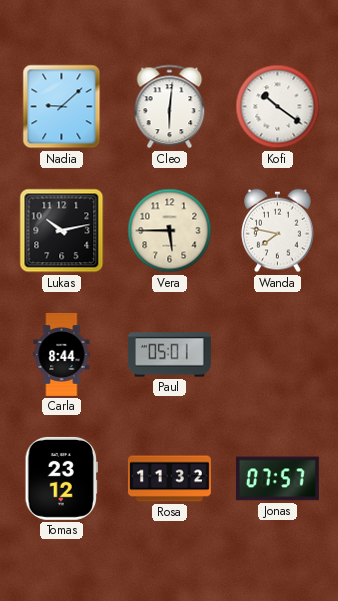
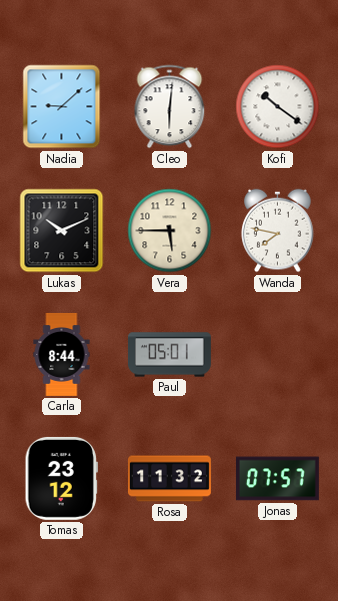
Lukas: 10:13 -> 10:11
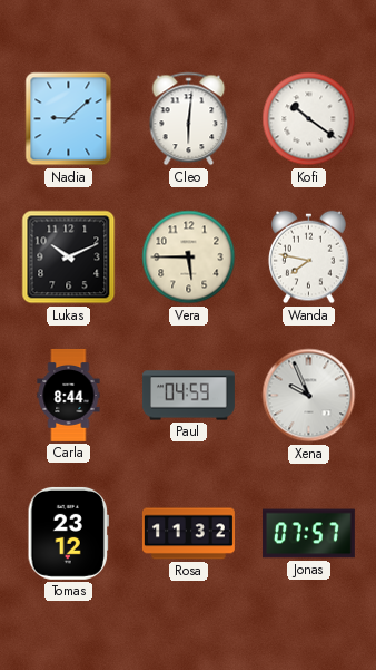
Paul: 05:01 -> 04:59
Xena: none -> 9:56
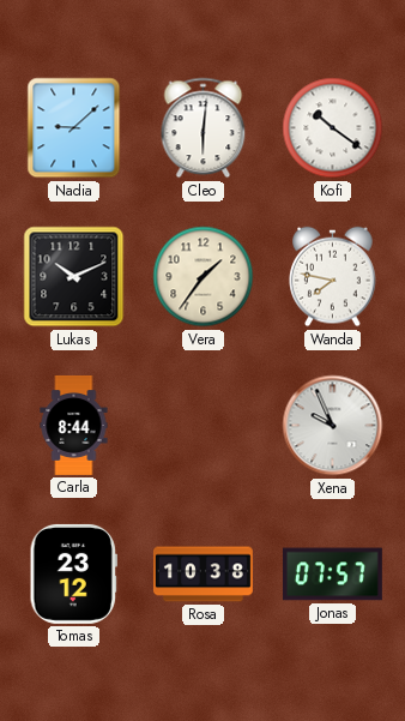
Vera: 5:45 -> 1:36
Paul: 04:59 -> none
Rosa: 11:32 -> 10:38
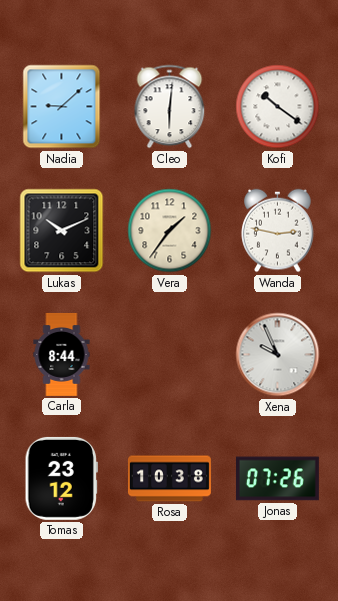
Wanda: 7:47 -> 2:47
Jonas: 07:57 -> 07:26
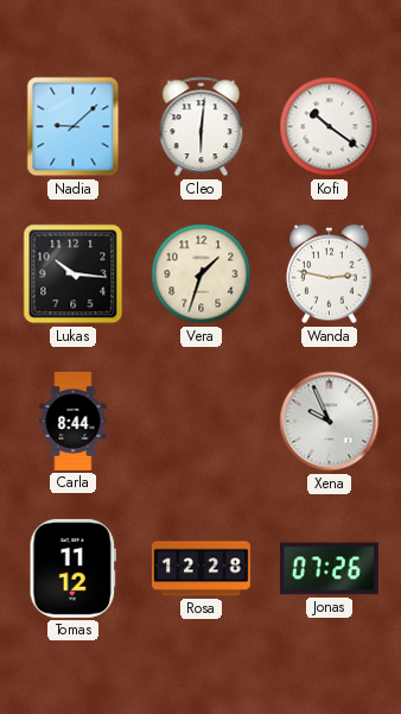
Lukas: 10:11 -> 10:16
Vera: 1:36 -> 1:33
Tomas: 23:12 -> 11:12
Rosa: 10:38 -> 12:28
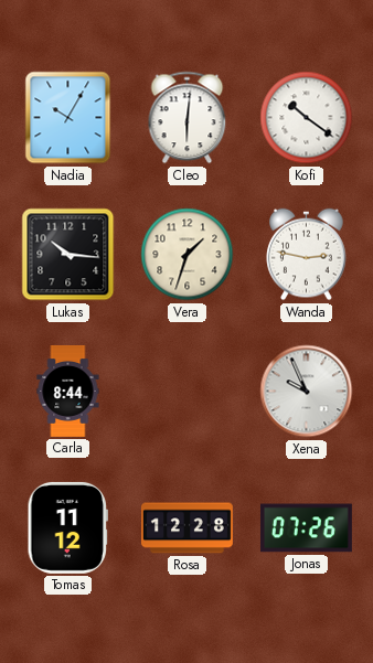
Nadia: 9:08 -> 10:05
